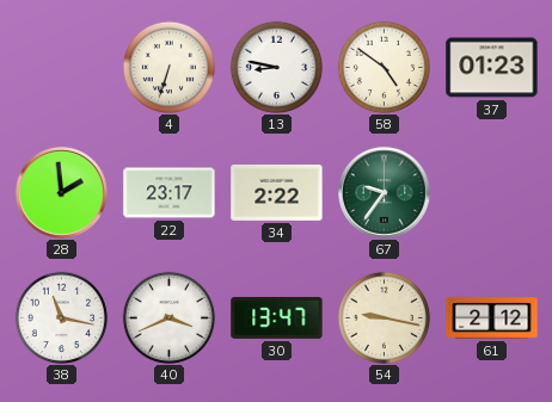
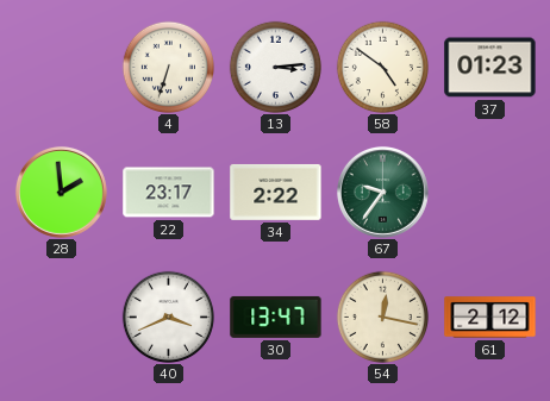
13: 8:47 -> 3:14
38: 11:17 -> none
54: 9:17 -> 12:17
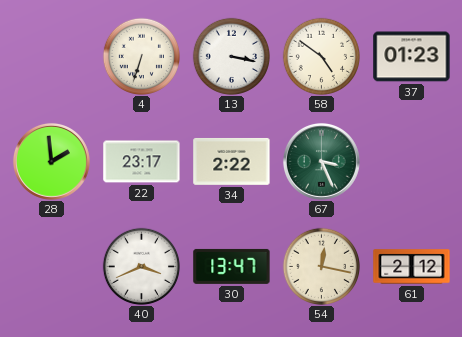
13: 3:14 -> 3:17
67: 9:36 -> 3:26
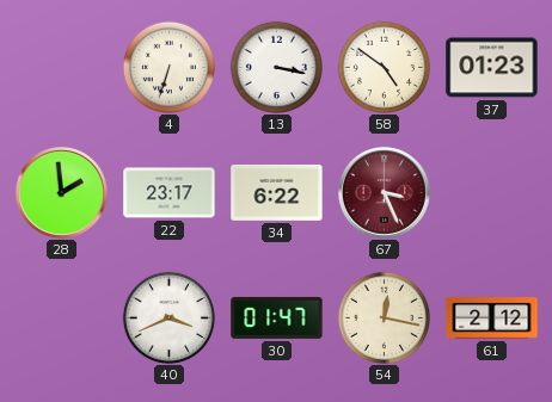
34: 2:22 -> 6:22
67 dial: green -> burgundy
30: 13:47 -> 01:47
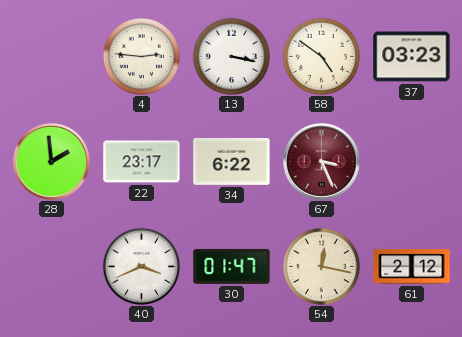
4: 6:33 -> 2:46
37: 01:23 -> 03:23
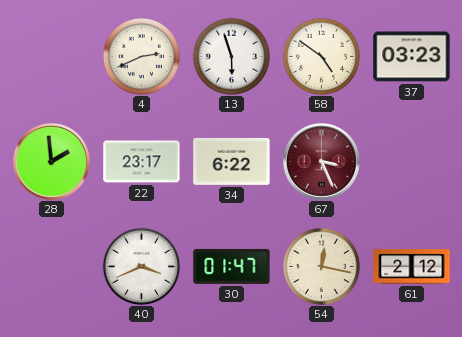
4: 2:46 -> 2:41
13: 3:17 -> 5:57
